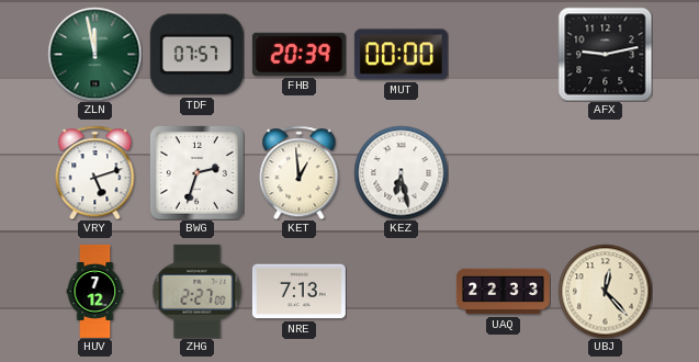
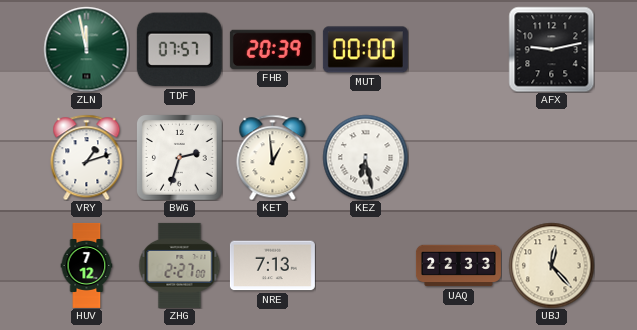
VRY: 5:12 -> 1:12
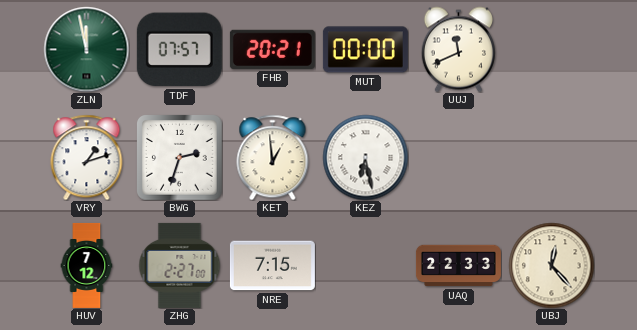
FHB: 20:39 -> 20:21
UUJ: none -> 11:41
AFX: 9:13 -> none
NRE: 7:13 -> 7:15
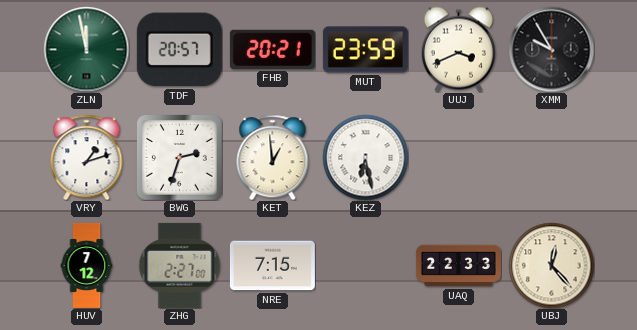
TDF: 07:57 -> 20:57
MUT: 00:00 -> 23:59
UUJ: 11:41 -> 3:41
XMM: none -> 9:55
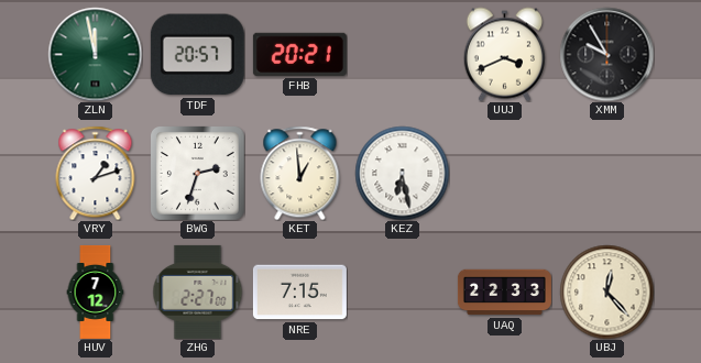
MUT: 23:59 -> none
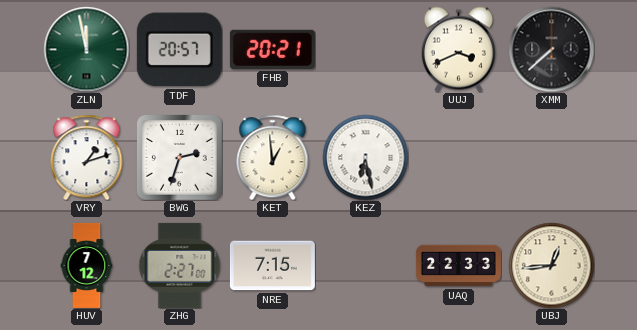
XMM: 9:55 -> 7:38
UBJ: 12:23 -> 12:44
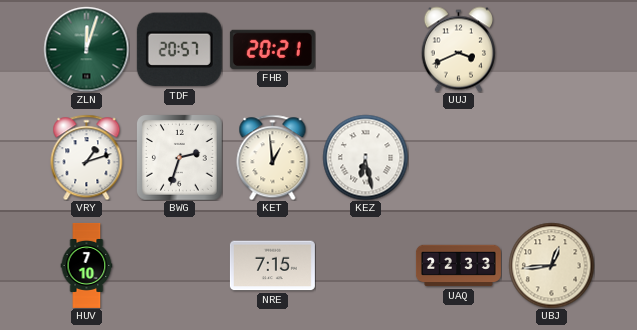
ZLN: 11:58 -> 12:03
XMM: 7:38 -> none
HUV: 7:12 -> 7:10
ZHG: 2:27 -> none
